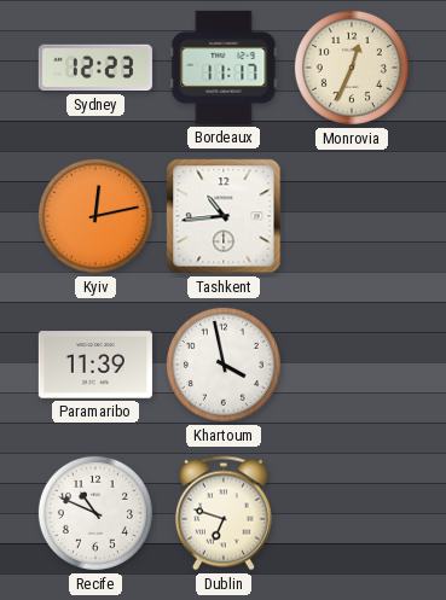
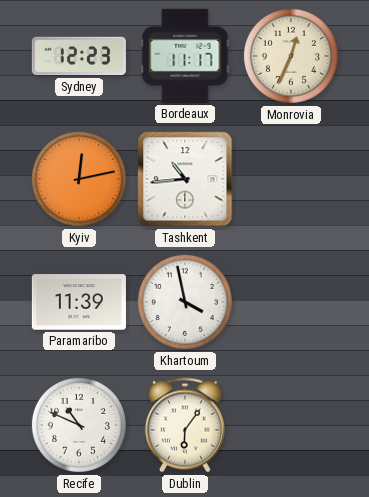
Dublin: 6:48 -> 6:06
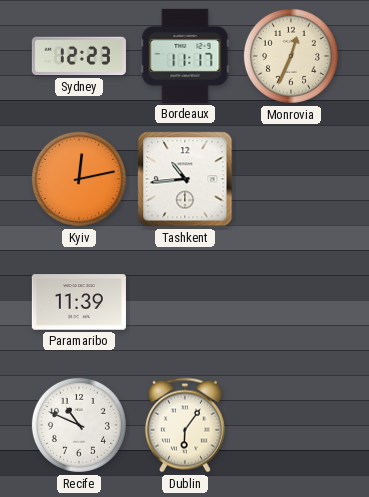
Khartoum: 3:58 -> none
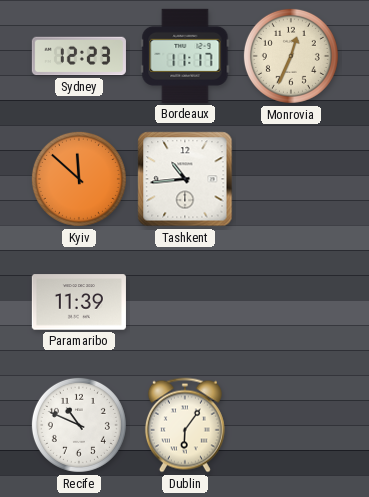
Kyiv: 12:13 -> 11:52
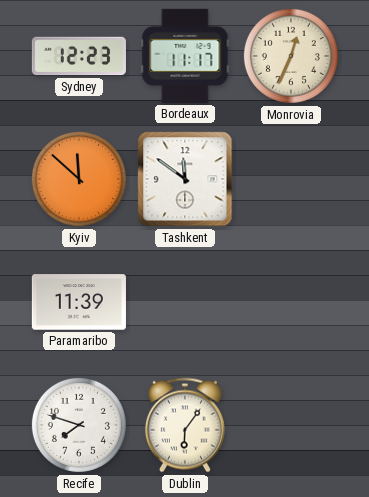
Tashkent: 10:44 -> 11:51
Recife: 10:49 -> 7:48
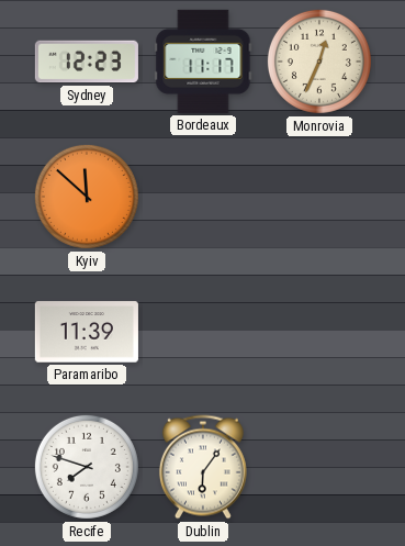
Tashkent: 11:51 -> none
